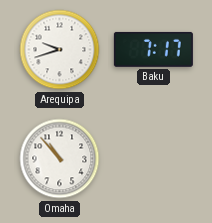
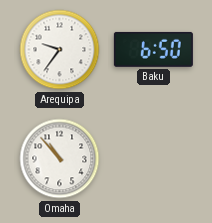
Arequipa: 9:42 -> 9:36
Baku: 7:17 -> 6:50
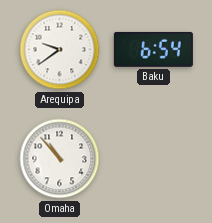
Arequipa: 9:36 -> 9:39
Baku: 6:50 -> 6:54
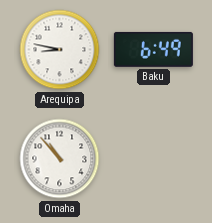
Arequipa: 9:39 -> 8:47
Baku: 6:54 -> 6:49
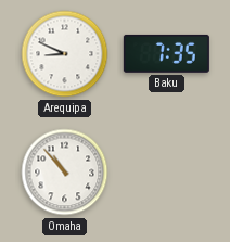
Arequipa: 8:47 -> 8:49
Baku: 6:49 -> 7:35
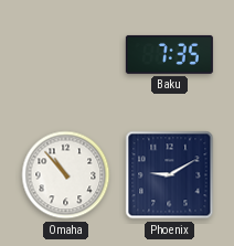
Arequipa: 8:49 -> none
Phoenix: none -> 9:10
